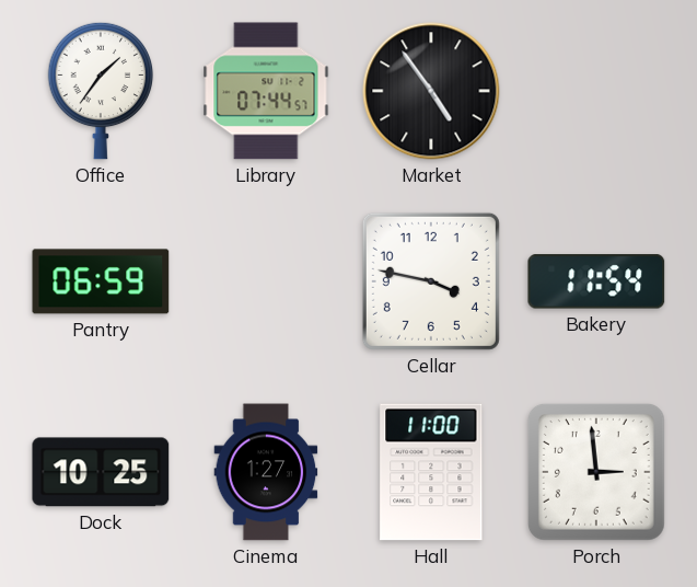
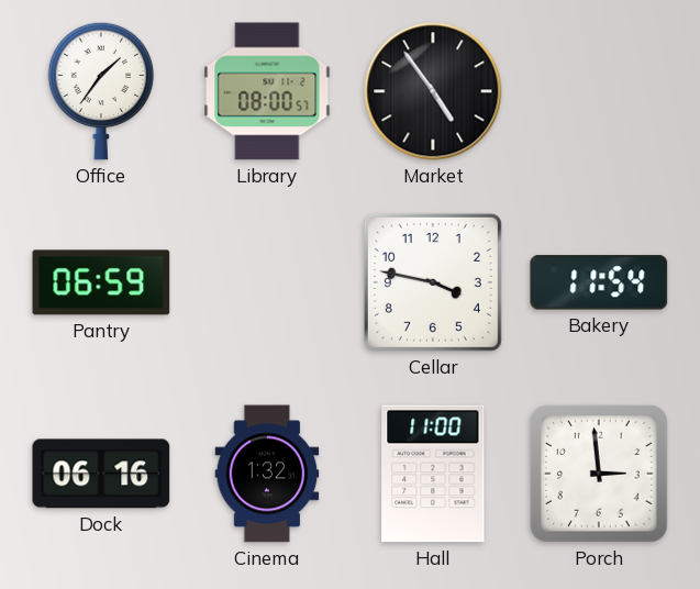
Library: 07:44 -> 08:00
Dock: 10:25 -> 06:16
Cinema: 1:27 -> 1:32
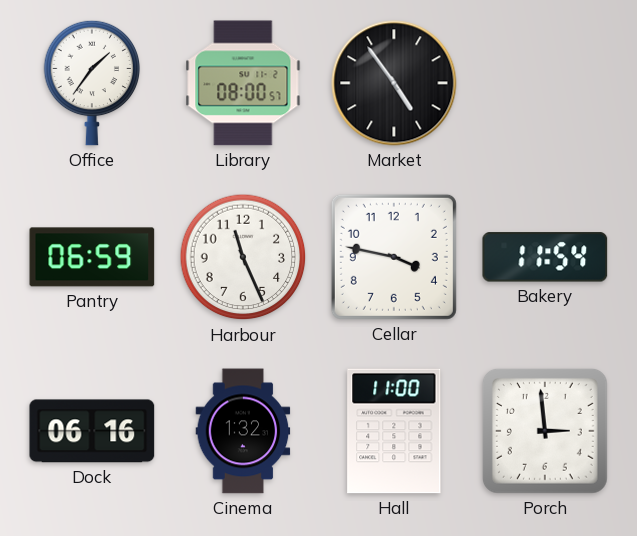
Harbour: none -> 11:26
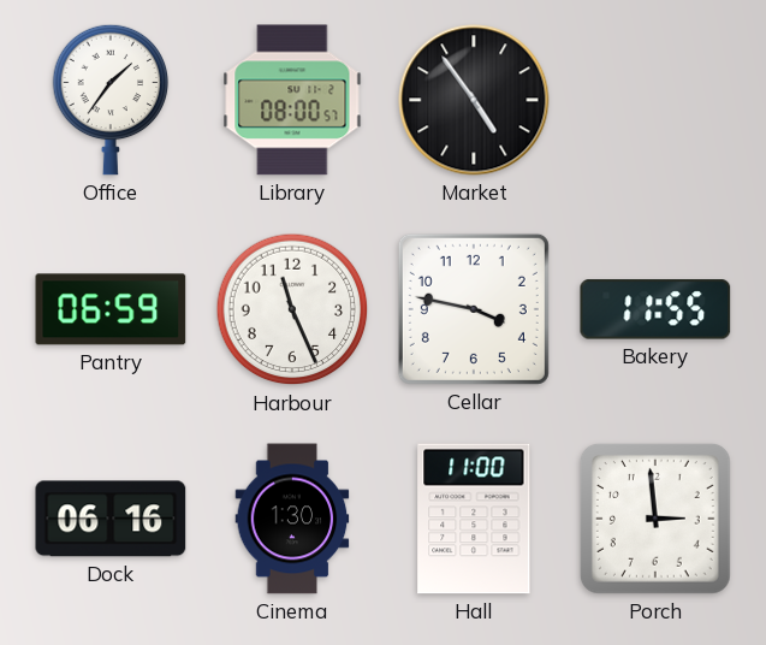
Bakery: 11:54 -> 11:55
Cinema: 1:32 -> 1:30
